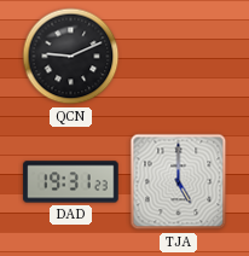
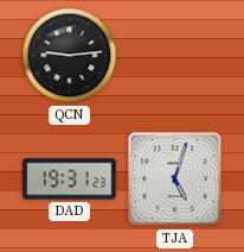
QCN: 9:11 -> 9:14
TJA: 5:00 -> 5:03
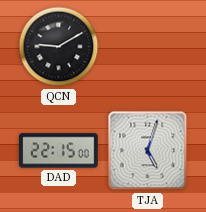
QCN: 9:14 -> 9:10
DAD: 19:31 -> 22:15
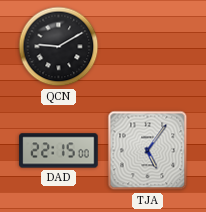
TJA: 5:03 -> 5:06
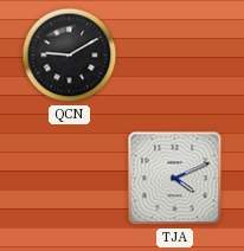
DAD: 22:15 -> none
TJA: 5:06 -> 4:11
